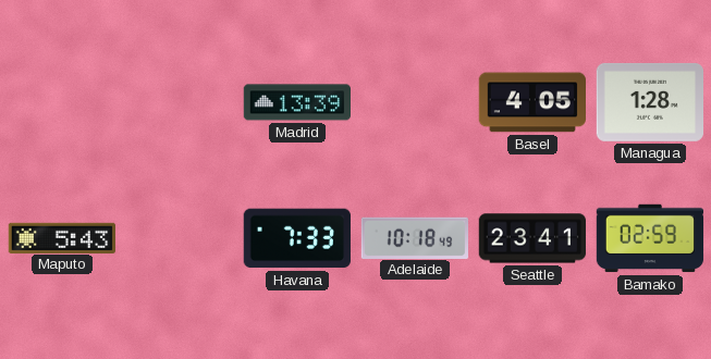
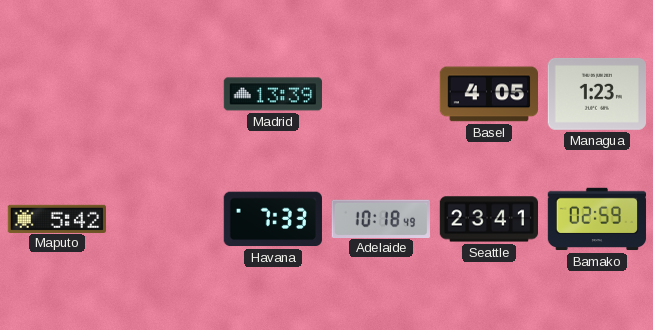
Managua: 1:28 -> 1:23
Maputo: 5:43 -> 5:42
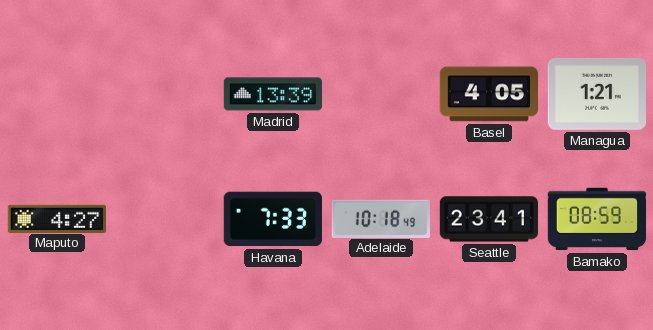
Managua: 1:23 -> 1:21
Maputo: 5:42 -> 4:27
Bamako: 02:59 -> 08:59
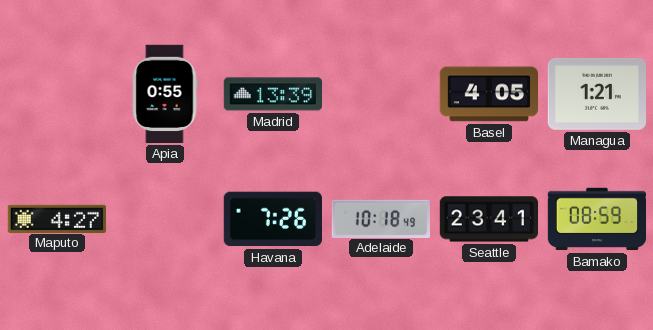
Apia: none -> 0:55
Havana: 7:33 -> 7:26
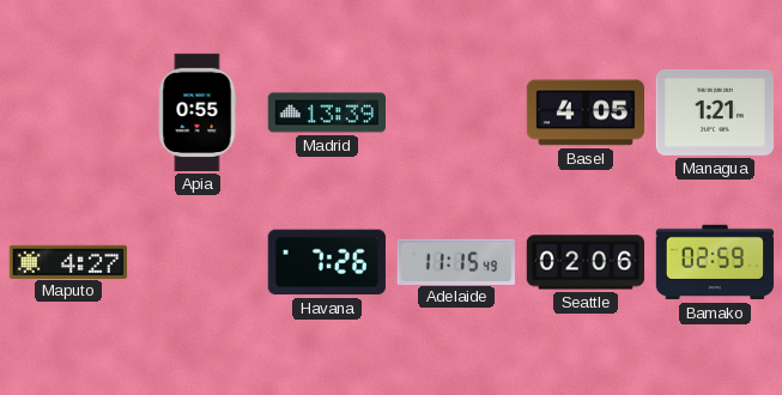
Adelaide: 10:18 -> 11:15
Seattle: 23:41 -> 02:06
Bamako: 08:59 -> 02:59
